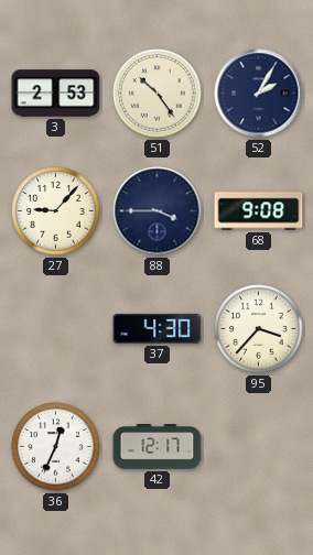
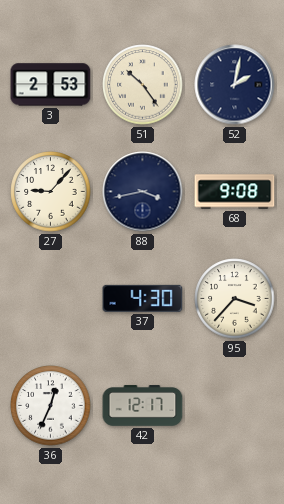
52: 2:05 -> 2:02
88: 3:45 -> 3:43
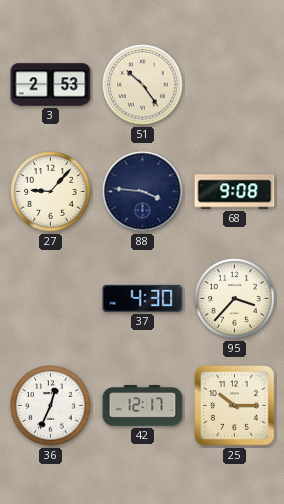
52: 2:02 -> none
88: 3:43 -> 3:46
25: none -> 10:15
